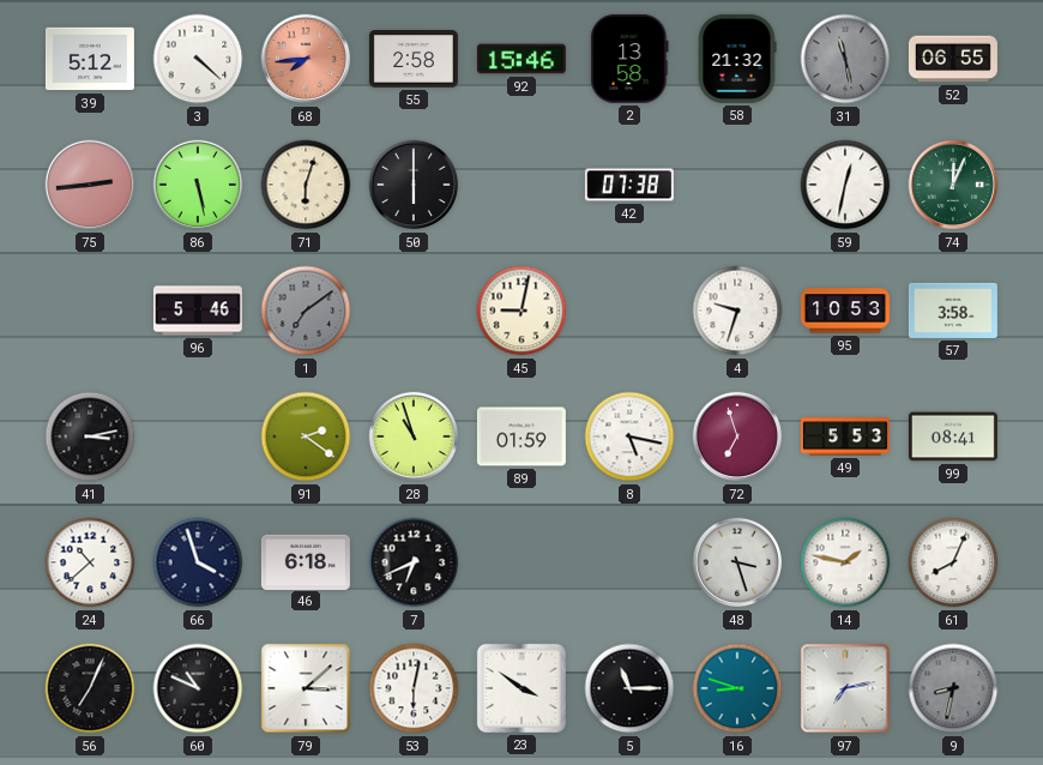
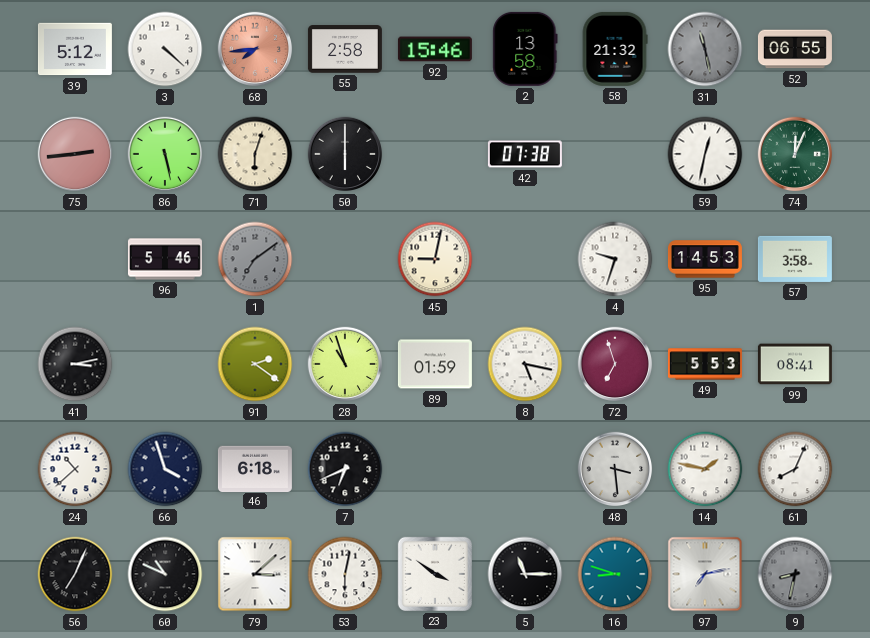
95: 10:53 -> 14:53
48: 3:27 -> 3:29
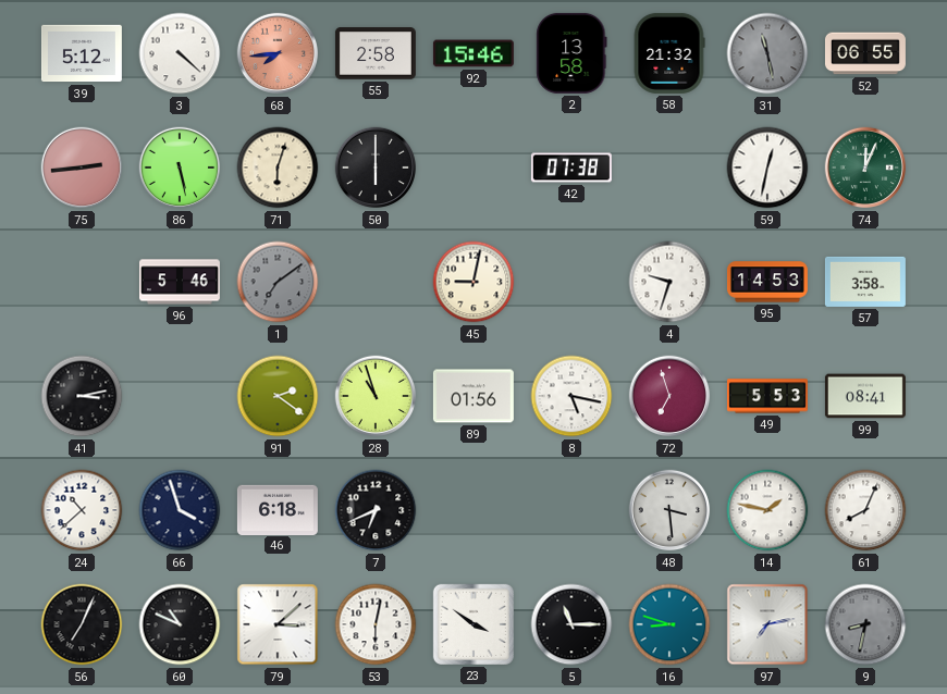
89: 01:59 -> 01:56
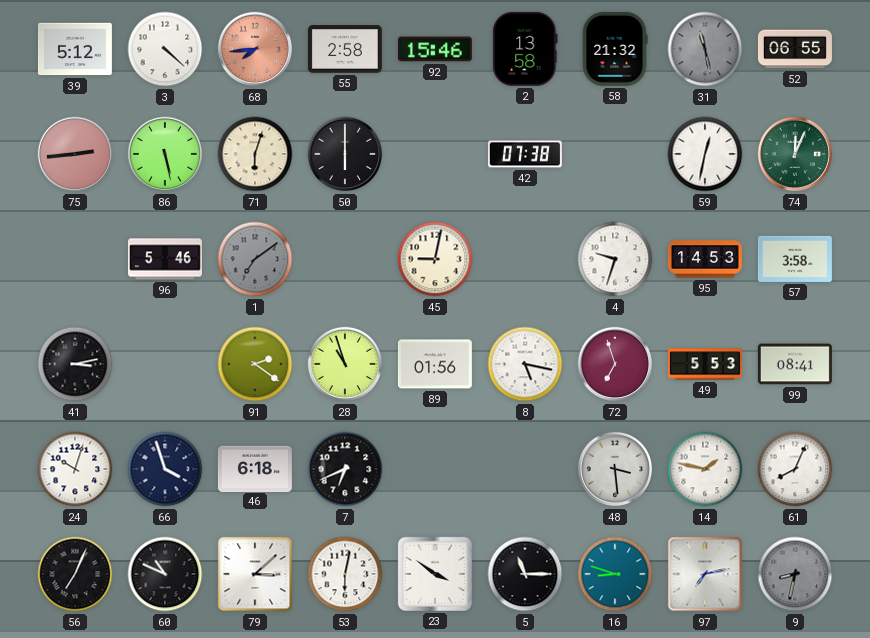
24: 10:38 -> 10:03
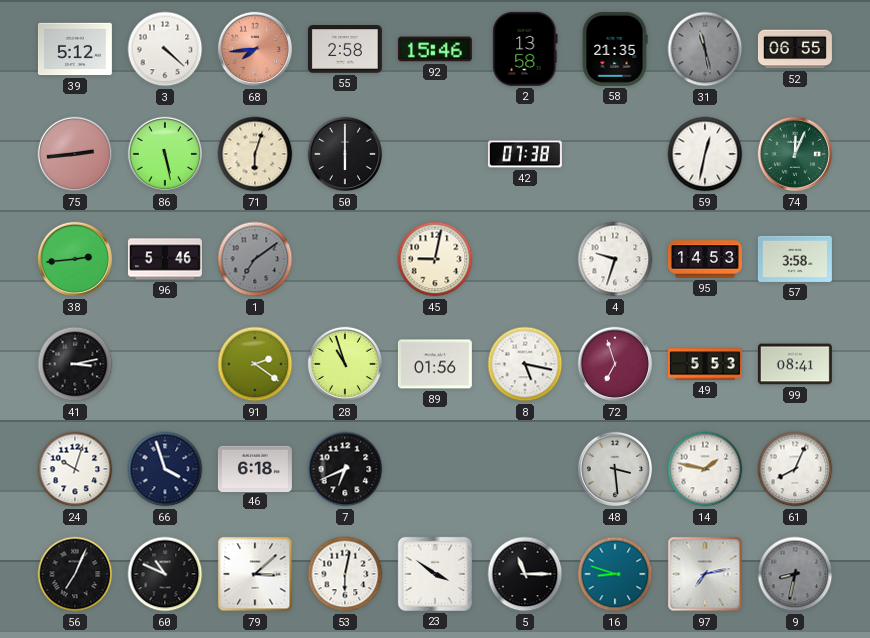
58: 21:32 -> 21:35
38: none -> 2:44
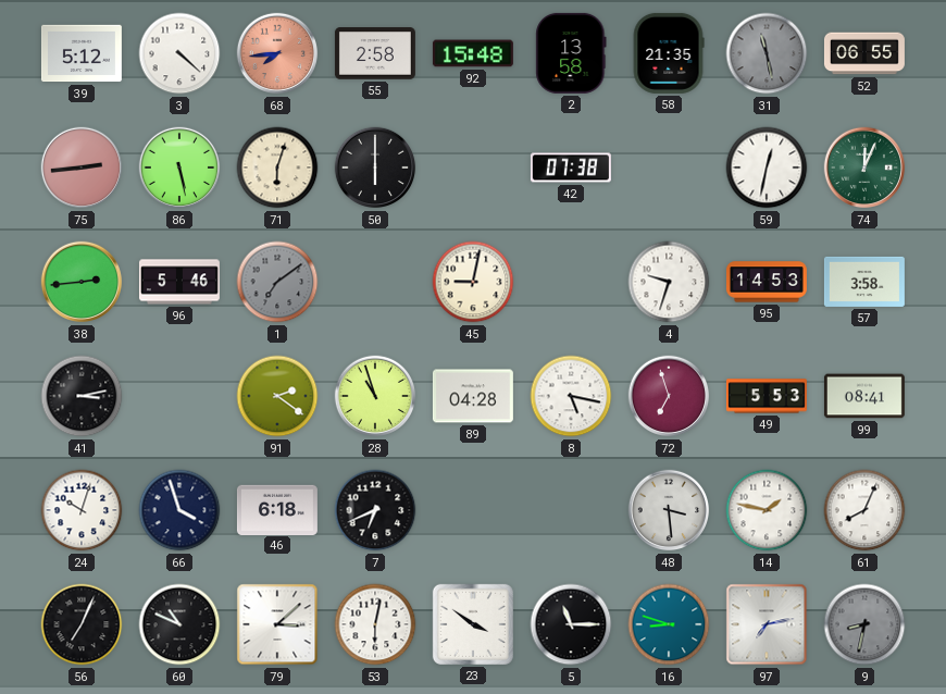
92: 15:46 -> 15:48
89: 01:56 -> 04:28
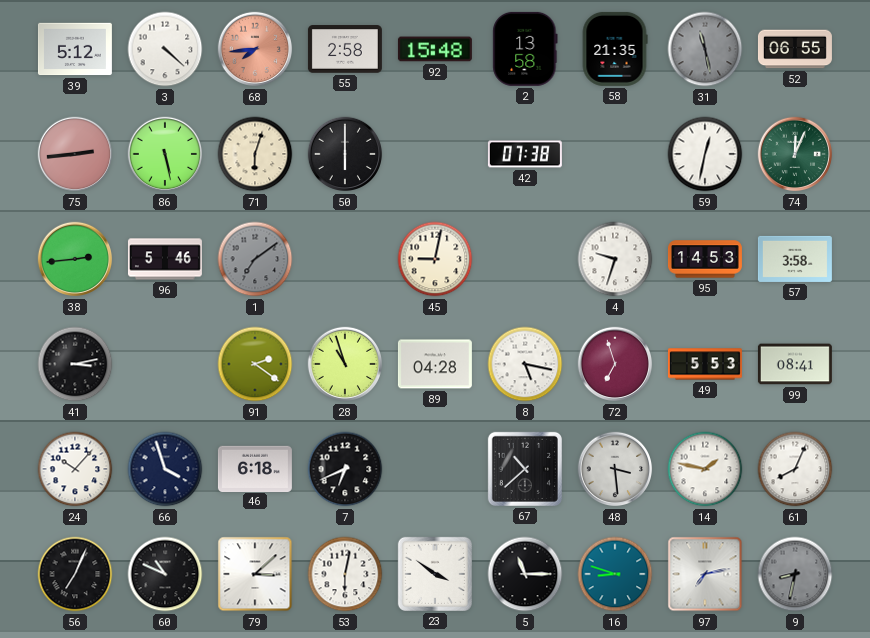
24: 10:03 -> 10:07
67: none -> 10:38
